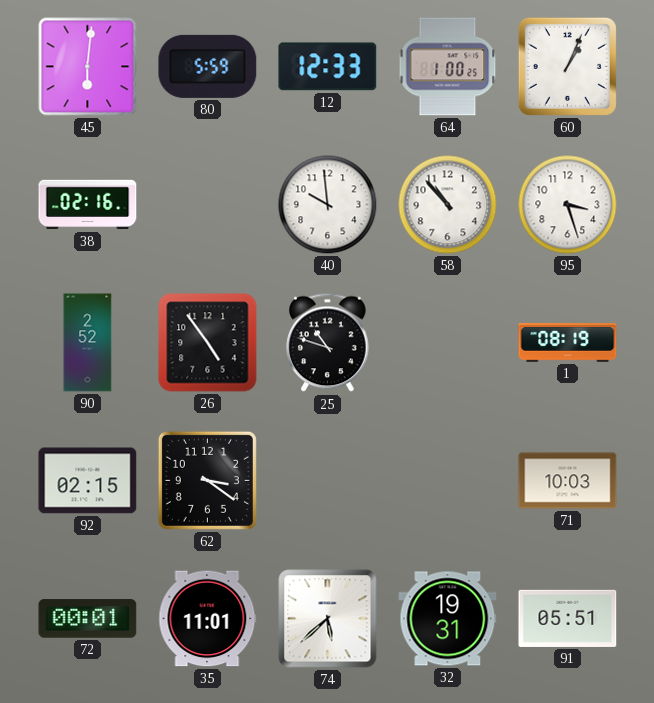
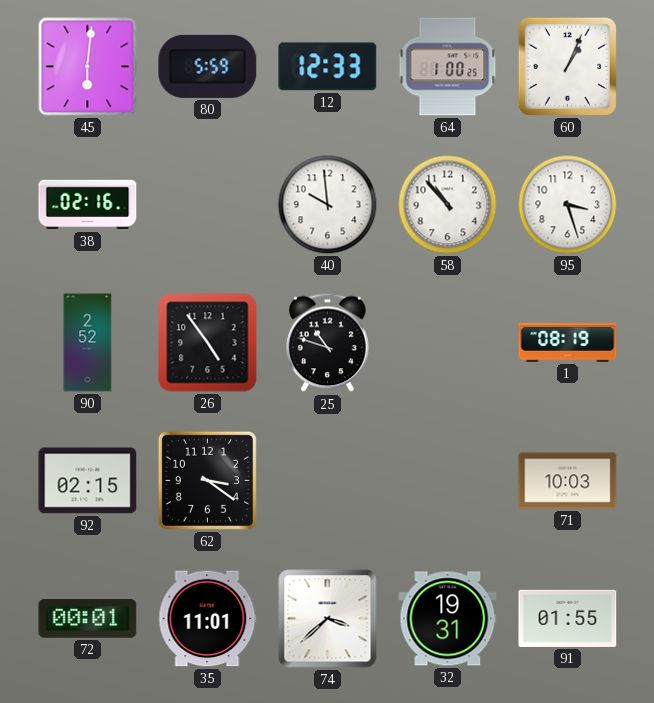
74: 5:38 -> 3:38
91: 05:51 -> 01:55
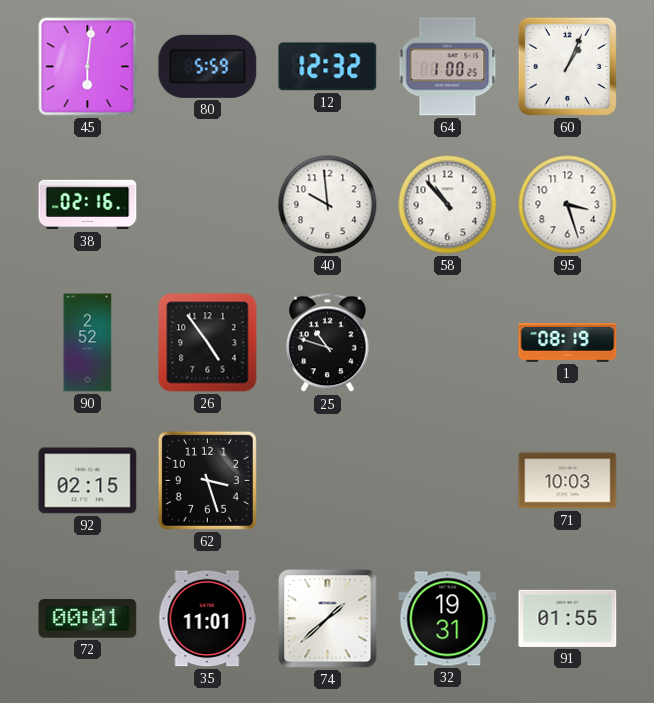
12: 12:33 -> 12:32
62: 3:21 -> 3:27
74: 3:38 -> 1:38
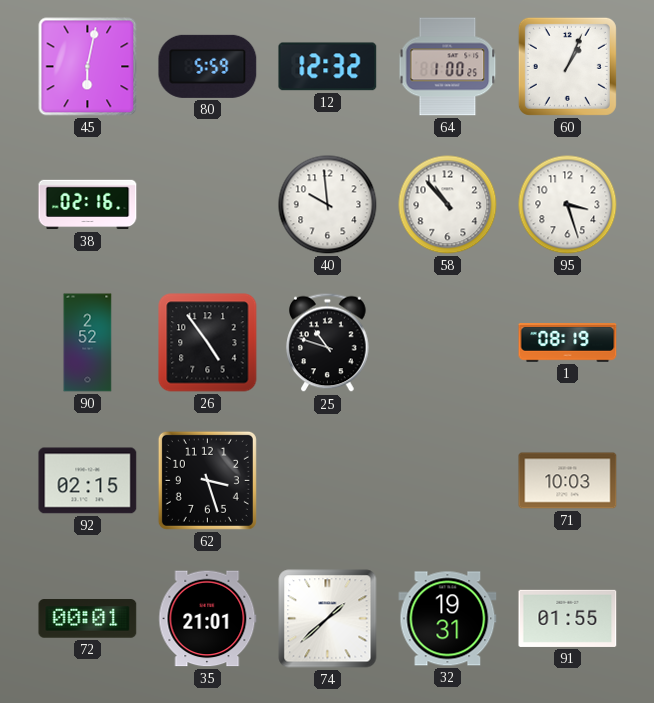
45: 6:01 -> 6:02
35: 11:01 -> 21:01
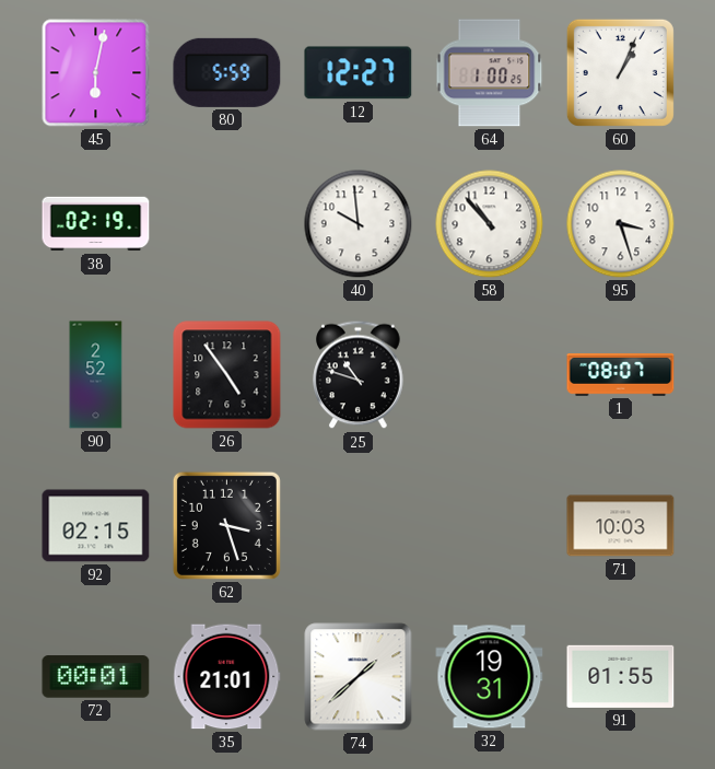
12: 12:32 -> 12:27
38: 02:16 -> 02:19
1: 08:19 -> 08:07
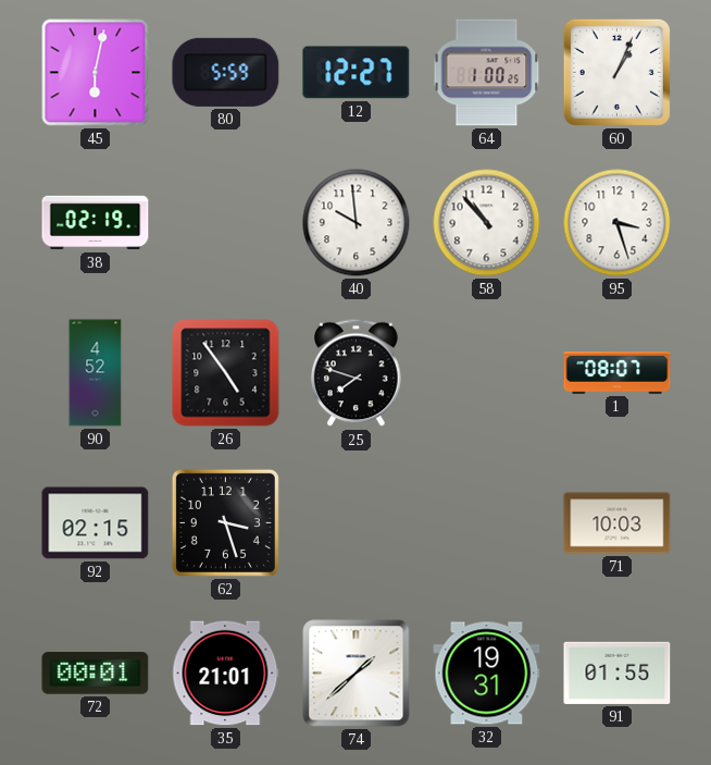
90: 2:52 -> 4:52
25: 10:48 -> 7:48
